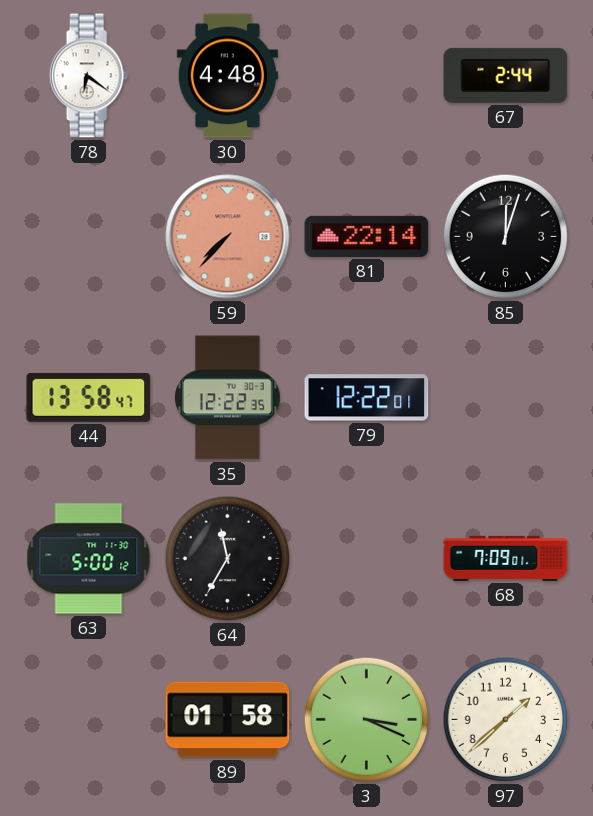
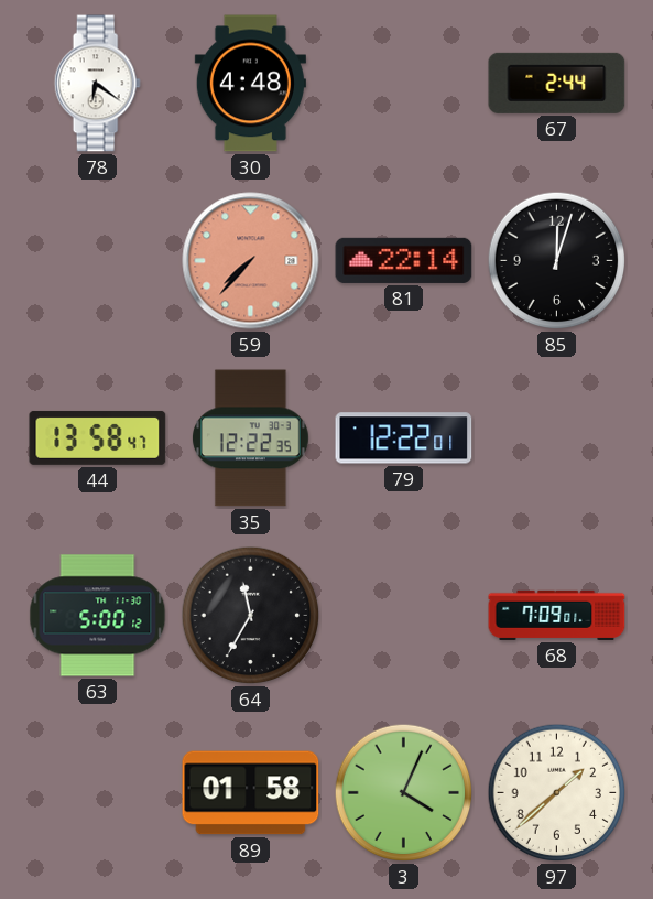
3: 3:19 -> 4:04
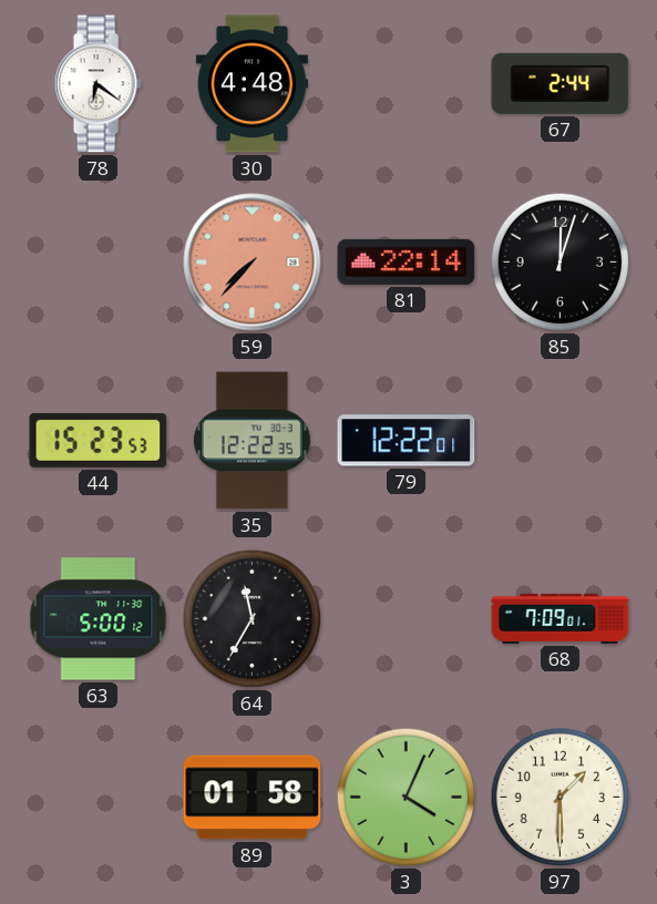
44: 13:58 -> 15:23
97: 1:38 -> 1:30
